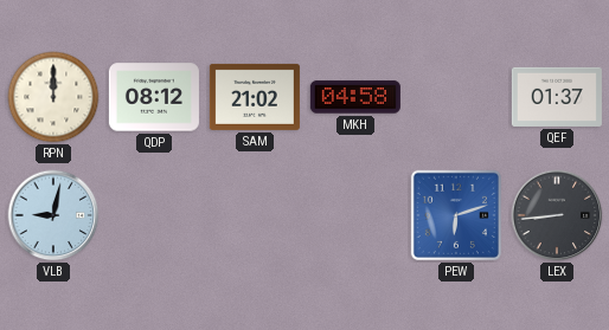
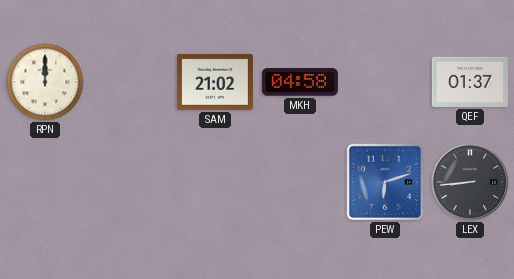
QDP: 08:12 -> none
VLB: 9:02 -> none
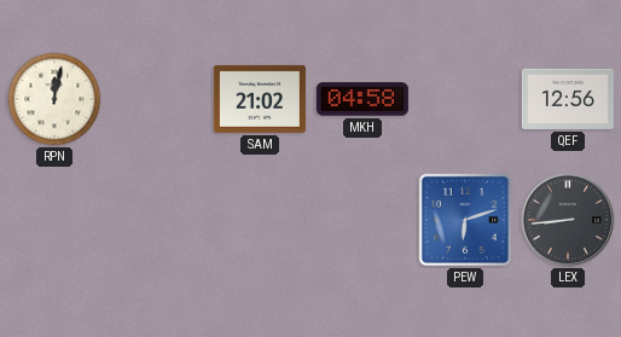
RPN: 12:00 -> 12:02
QEF: 01:37 -> 12:56
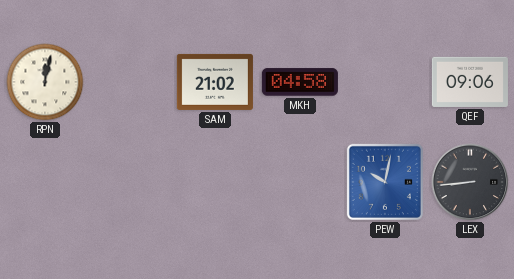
QEF: 12:56 -> 09:06
PEW: 6:12 -> 10:02
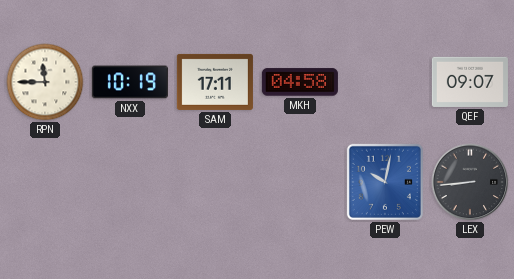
RPN: 12:02 -> 11:45
NXX: none -> 10:19
SAM: 21:02 -> 17:11
QEF: 09:06 -> 09:07
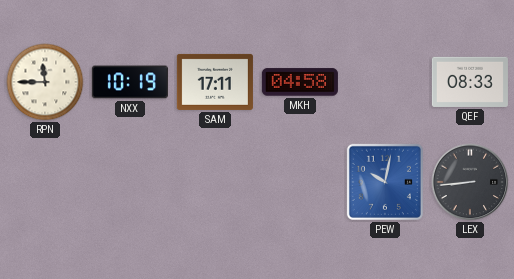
QEF: 09:07 -> 08:33
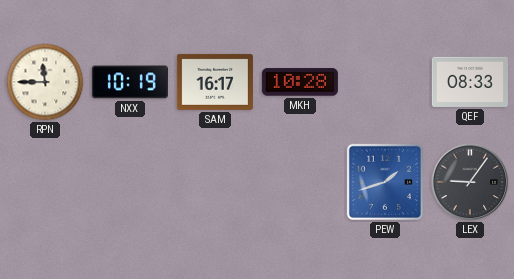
SAM: 17:11 -> 16:17
MKH: 04:58 -> 10:28
PEW: 10:02 -> 1:42
LEX: 8:44 -> 9:06
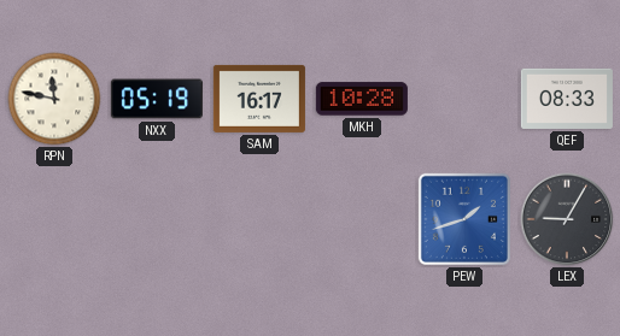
RPN: 11:45 -> 11:47
NXX: 10:19 -> 05:19
LEX: 9:06 -> 9:05
